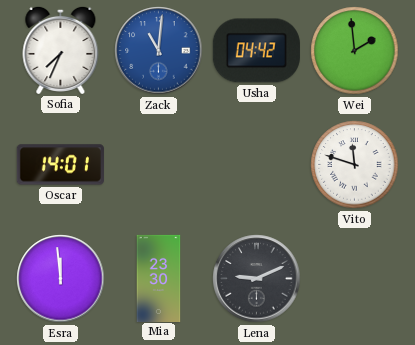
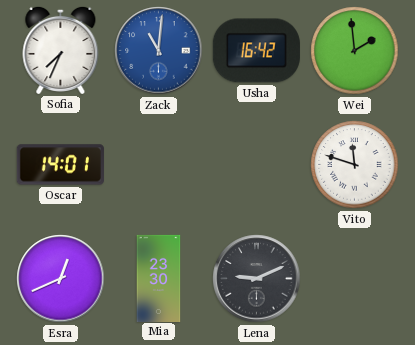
Usha: 04:42 -> 16:42
Esra: 11:59 -> 12:41
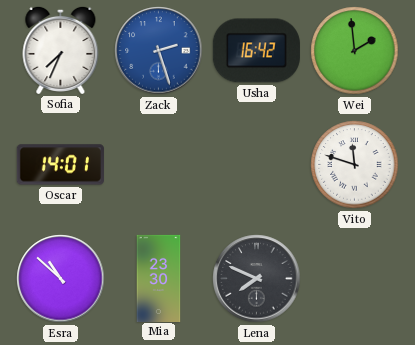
Zack: 11:01 -> 2:27
Esra: 12:41 -> 10:52
Lena: 9:11 -> 7:49
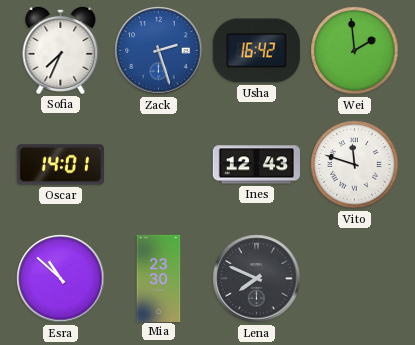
Ines: none -> 12:43
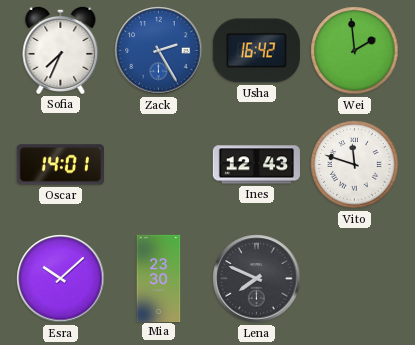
Zack: 2:27 -> 2:25
Esra: 10:52 -> 10:08
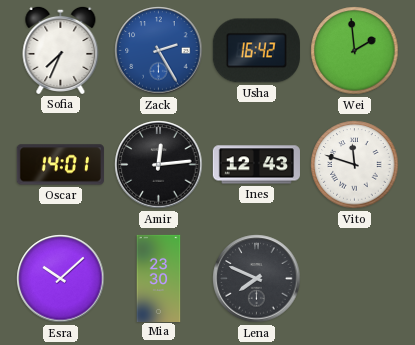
Amir: none -> 12:14
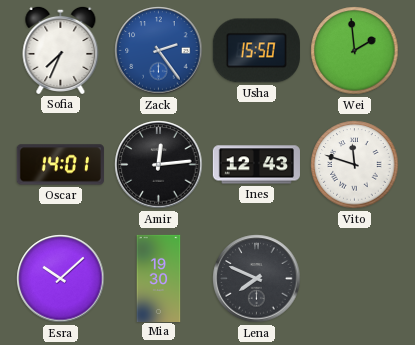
Zack: 2:25 -> 2:24
Usha: 16:42 -> 15:50
Mia: 23:30 -> 19:30
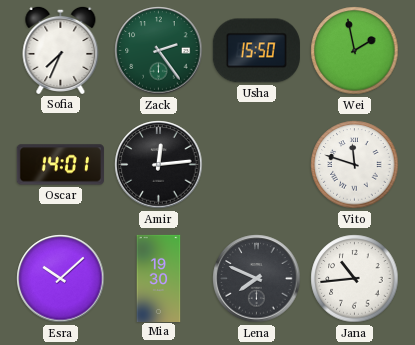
Zack dial: blue -> green
Wei: 1:59 -> 1:58
Ines: 12:43 -> none
Jana: none -> 10:44
